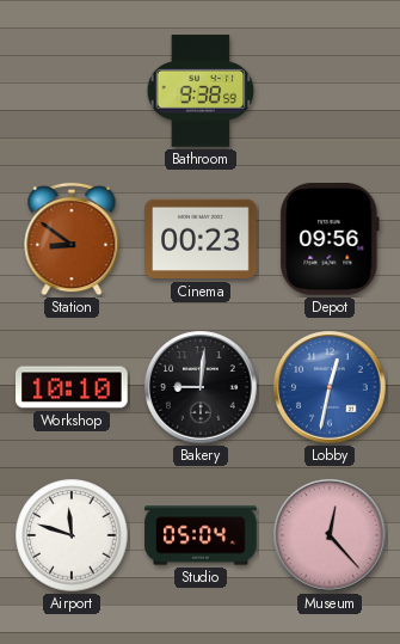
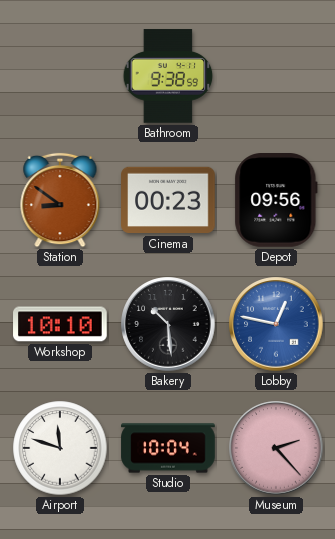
Bakery: 9:01 -> 10:29
Lobby: 12:32 -> 12:47
Studio: 05:04 -> 10:04
Museum: 12:23 -> 2:23
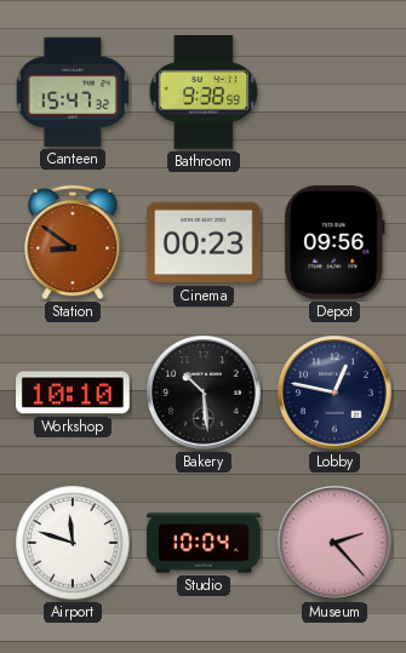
Canteen: none -> 15:47
Lobby dial: blue -> navy
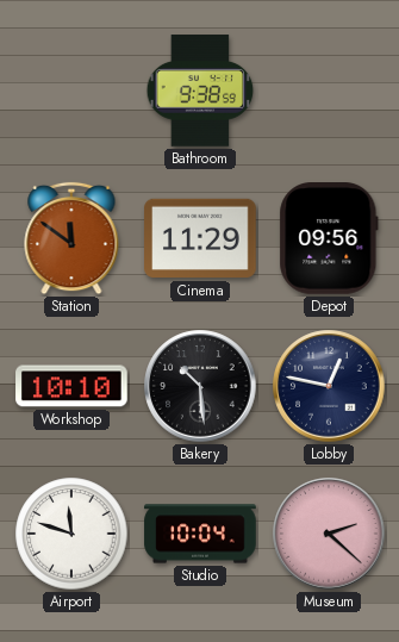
Canteen: 15:47 -> none
Station: 8:51 -> 11:51
Cinema: 00:23 -> 11:29
Museum: 2:23 -> 2:22
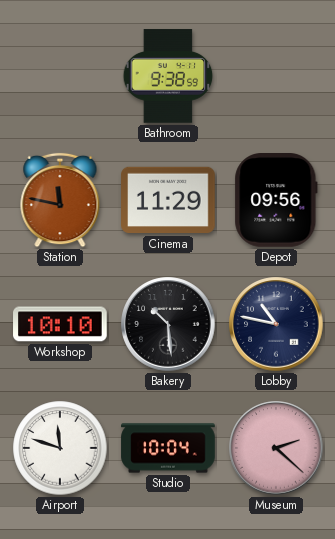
Station: 11:51 -> 11:47
Lobby: 12:47 -> 10:47
